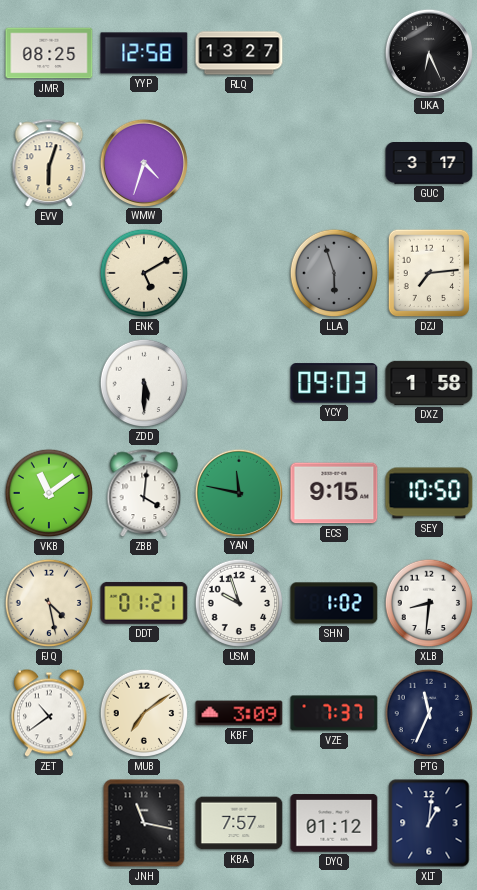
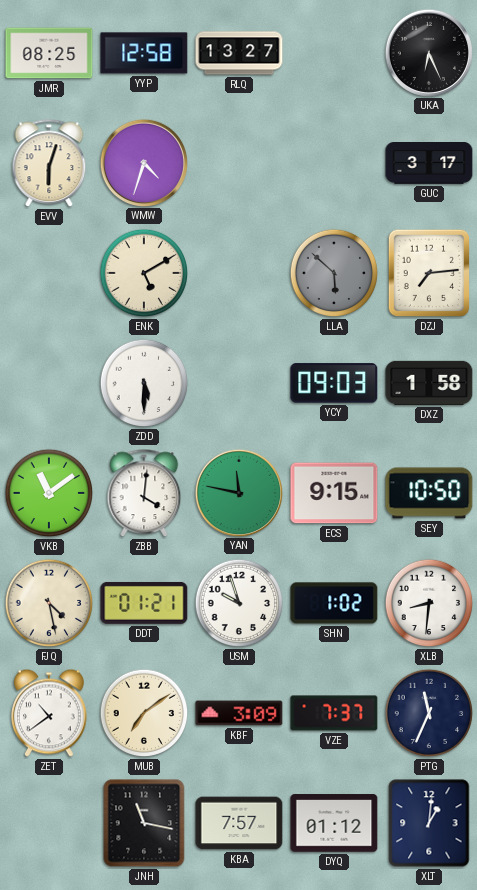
LLA: 5:57 -> 5:52
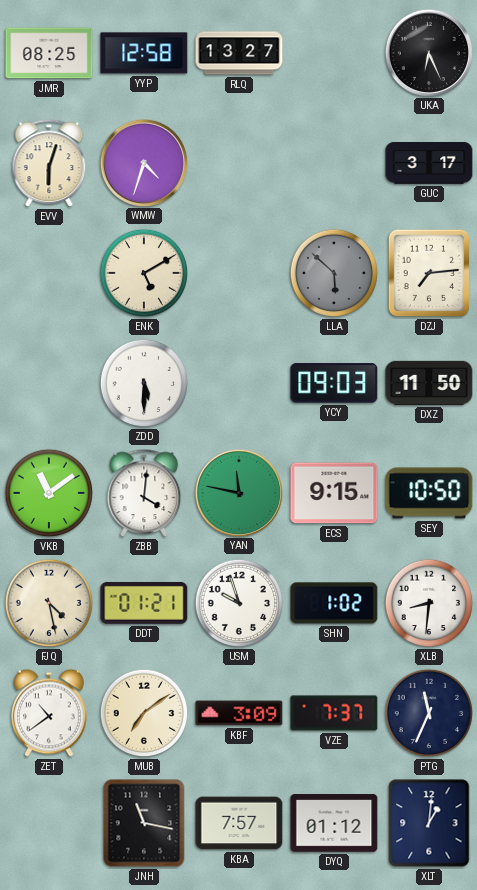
DXZ: 1:58 -> 11:50
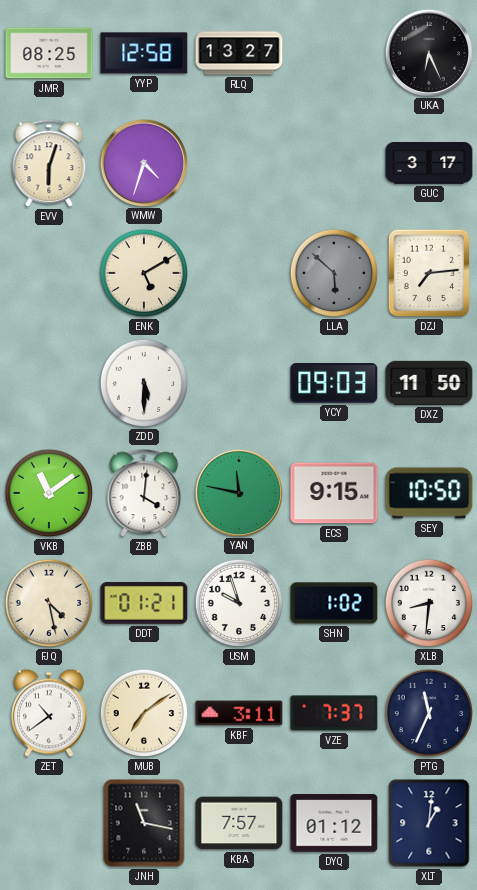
KBF: 3:09 -> 3:11
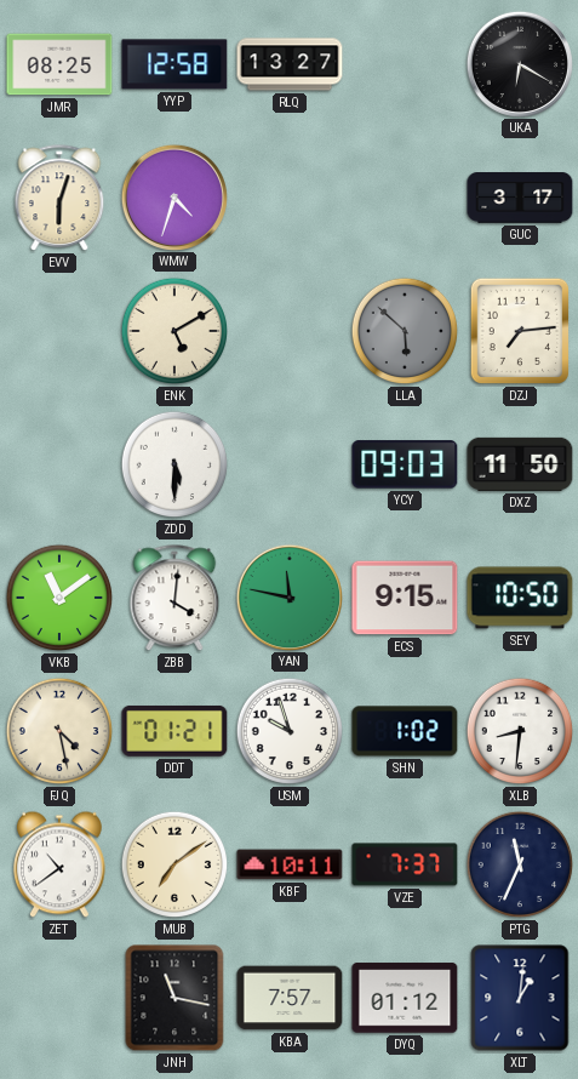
UKA: 6:26 -> 6:20
KBF: 3:11 -> 10:11
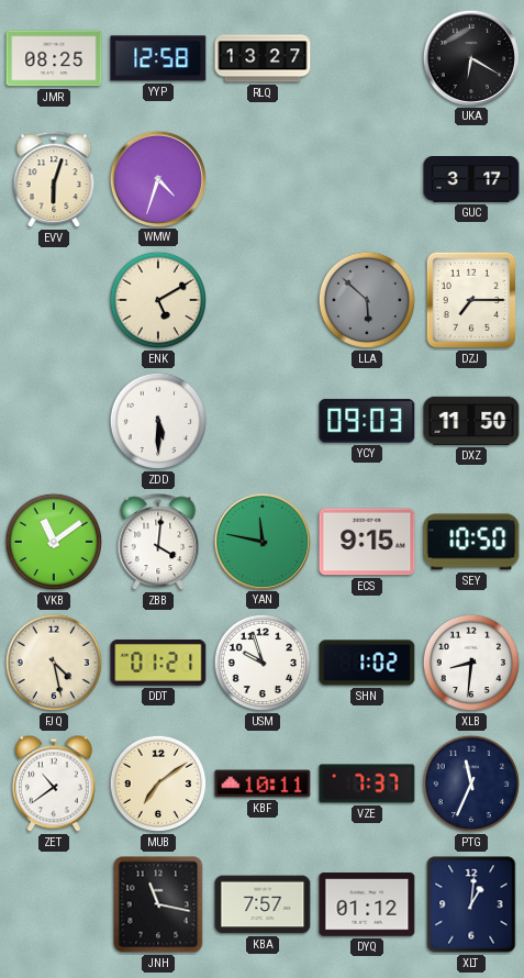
DZJ: 7:14 -> 7:15
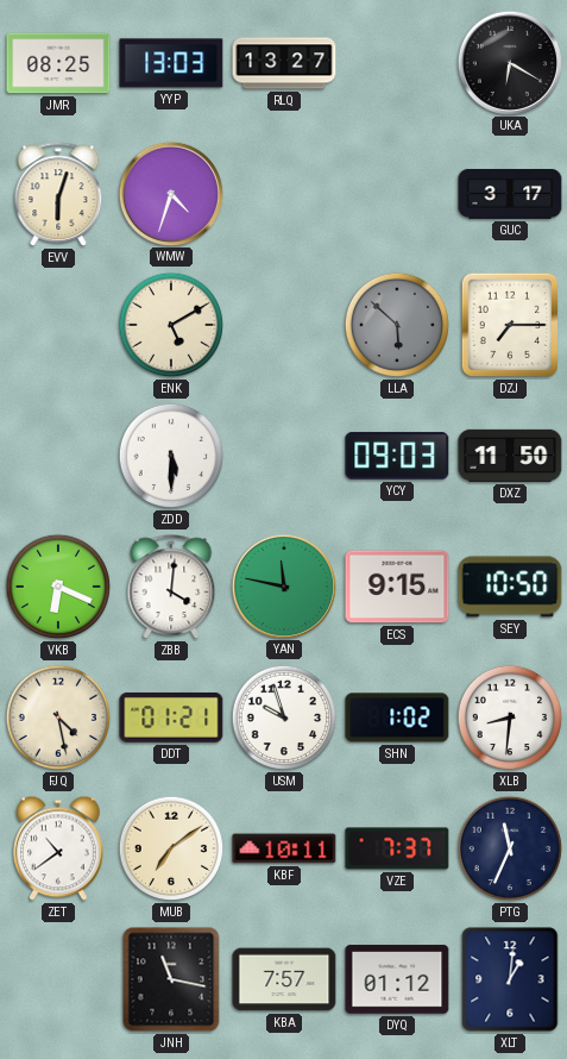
YYP: 12:58 -> 13:03
VKB: 11:09 -> 6:19
